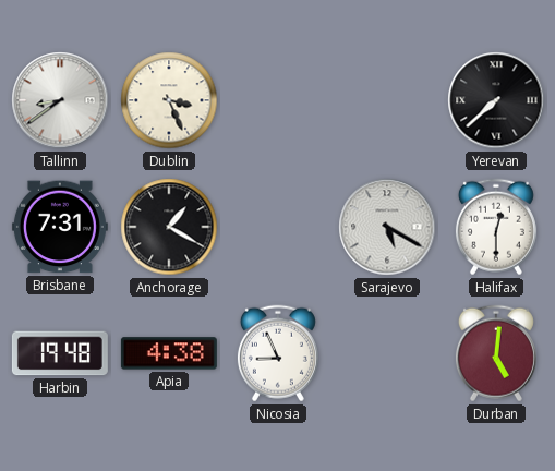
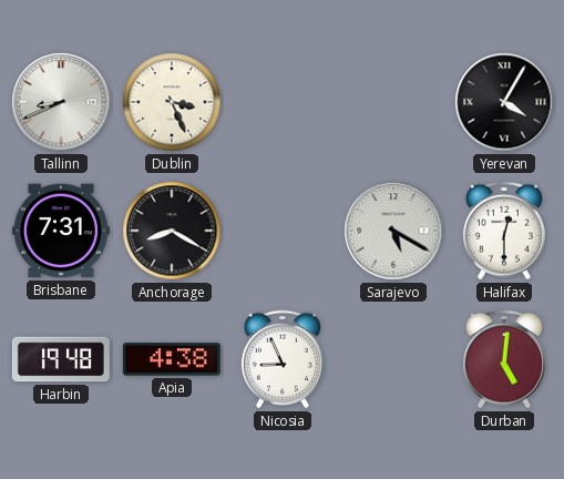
Tallinn: 8:39 -> 8:41
Yerevan: 7:38 -> 4:05
Anchorage: 1:20 -> 8:20
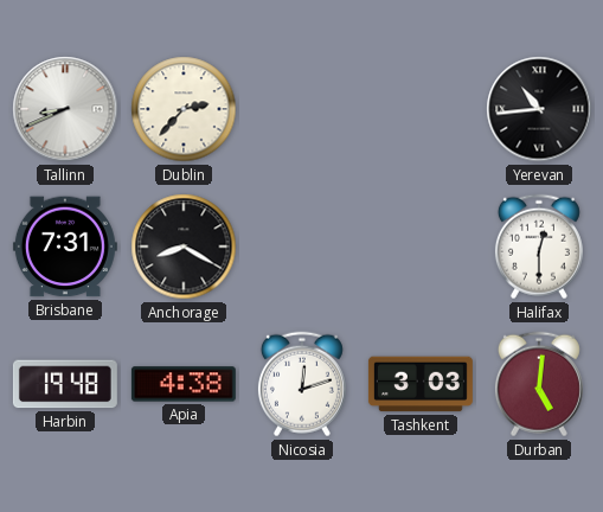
Dublin: 3:26 -> 2:37
Yerevan: 4:05 -> 10:44
Sarajevo: 5:20 -> none
Nicosia: 8:56 -> 12:12
Tashkent: none -> 3:03
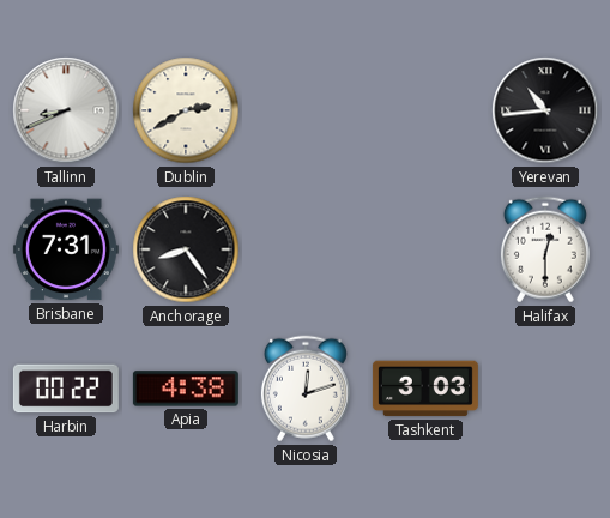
Dublin: 2:37 -> 2:40
Anchorage: 8:20 -> 8:24
Harbin: 19:48 -> 00:22
Durban: 5:01 -> none
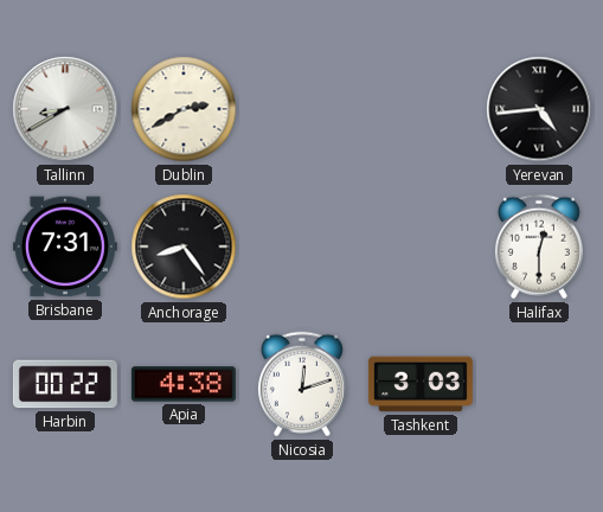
Tallinn: 8:41 -> 8:40
Yerevan: 10:44 -> 4:44
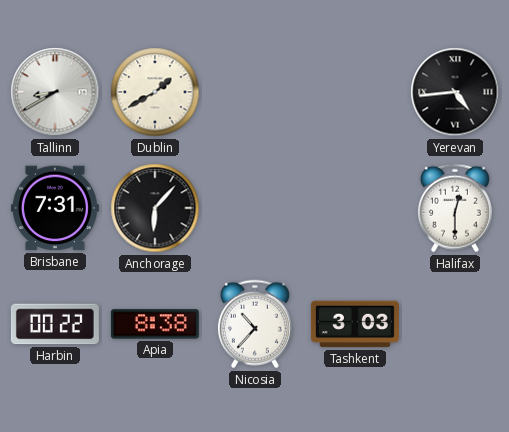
Dublin: 2:40 -> 1:40
Anchorage: 8:24 -> 6:07
Apia: 4:38 -> 8:38
Nicosia: 12:12 -> 10:37
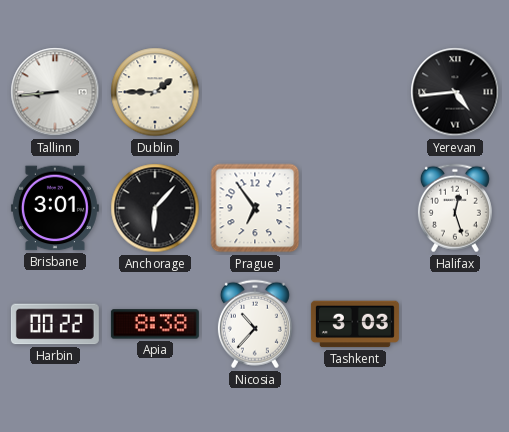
Tallinn: 8:40 -> 8:44
Dublin: 1:40 -> 1:45
Brisbane: 7:31 -> 3:01
Prague: none -> 6:54
Halifax: 12:30 -> 12:27
